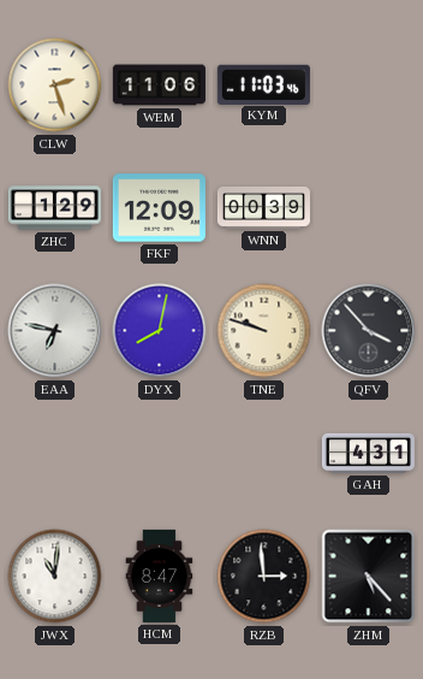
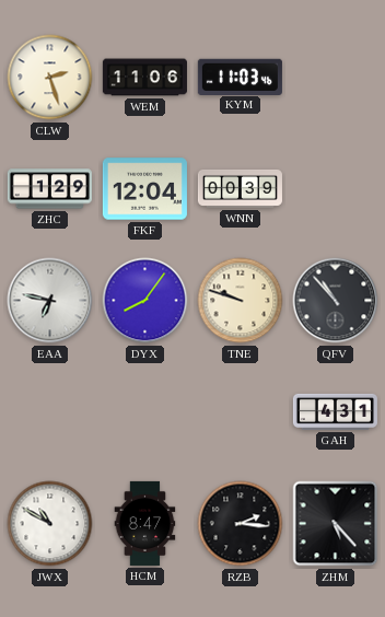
FKF: 12:09 -> 12:04
DYX: 8:02 -> 8:06
QFV: 3:53 -> 10:53
JWX: 11:01 -> 10:50
RZB: 2:59 -> 2:16
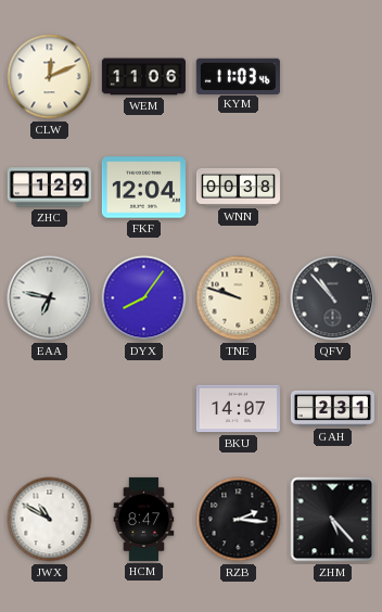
CLW: 2:27 -> 12:11
WNN: 00:39 -> 00:38
BKU: none -> 14:07
GAH: 4:31 -> 2:31
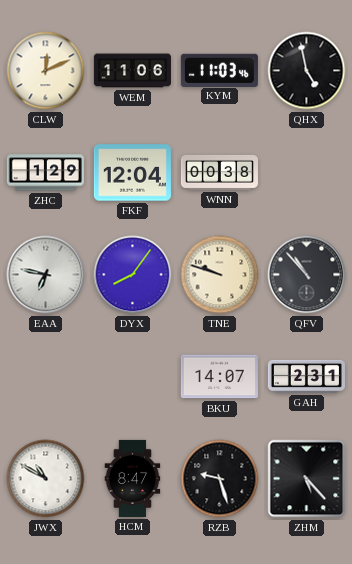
QHX: none -> 4:58
RZB: 2:16 -> 9:27
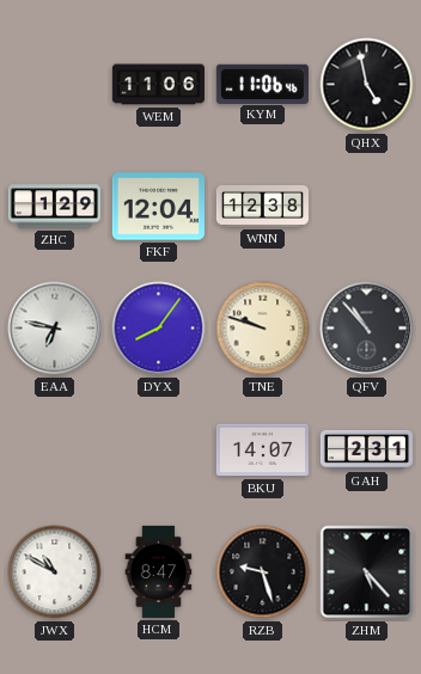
CLW: 12:11 -> none
KYM: 11:03 -> 11:06
WNN: 00:38 -> 12:38
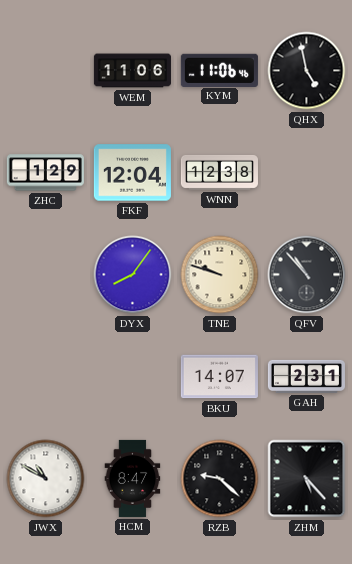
EAA: 6:47 -> none
RZB: 9:27 -> 9:22
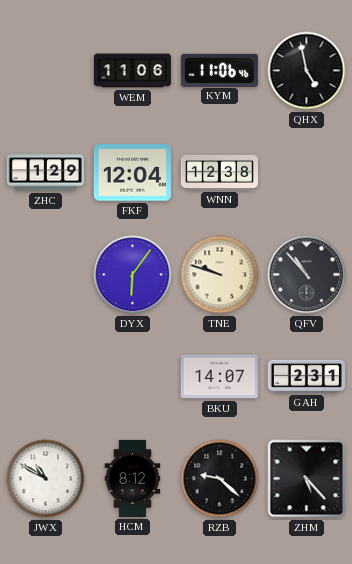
DYX: 8:06 -> 6:06
HCM: 8:47 -> 8:12
